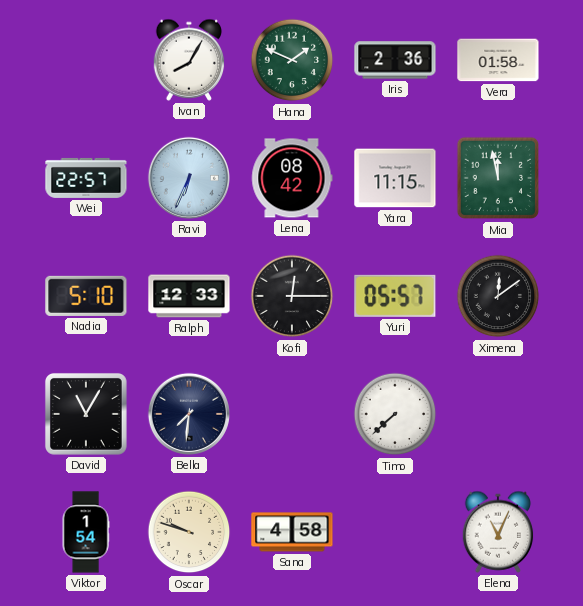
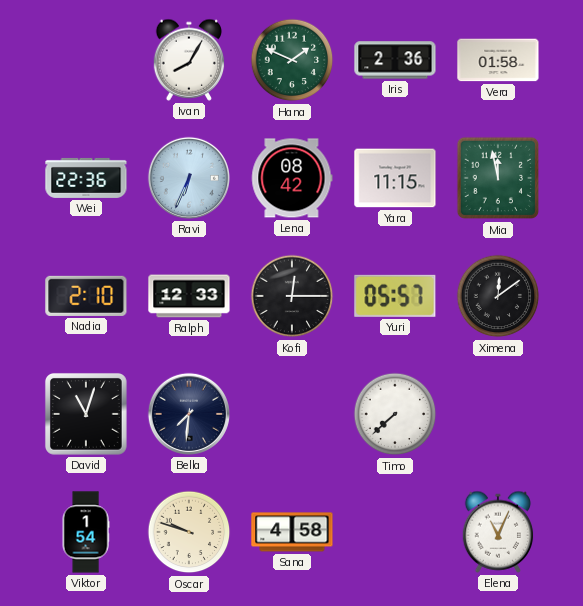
Wei: 22:57 -> 22:36
Nadia: 5:10 -> 2:10
David: 11:05 -> 11:03
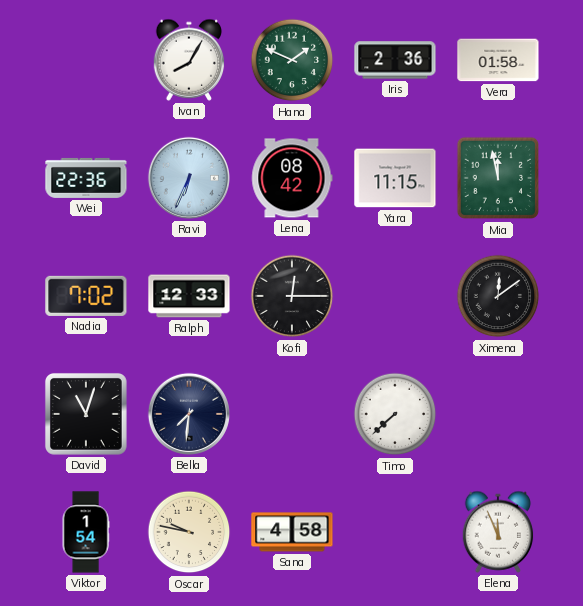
Nadia: 2:10 -> 7:02
Yuri: 05:57 -> none
Oscar: 9:48 -> 9:47
Elena: 11:04 -> 11:56
